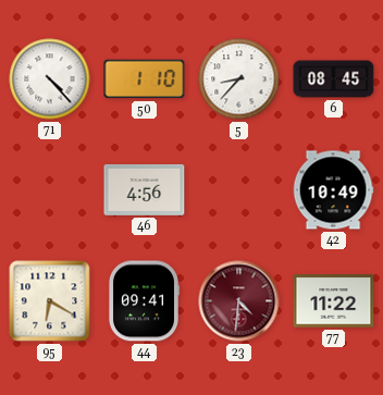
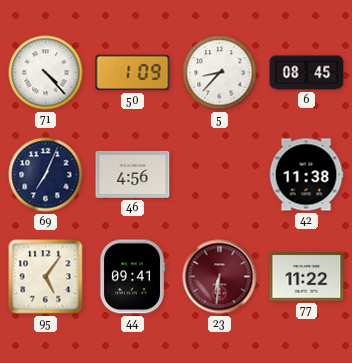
50: 1:10 -> 1:09
69: none -> 7:04
42: 10:49 -> 11:38
95: 6:20 -> 5:06
23: 4:31 -> 6:31
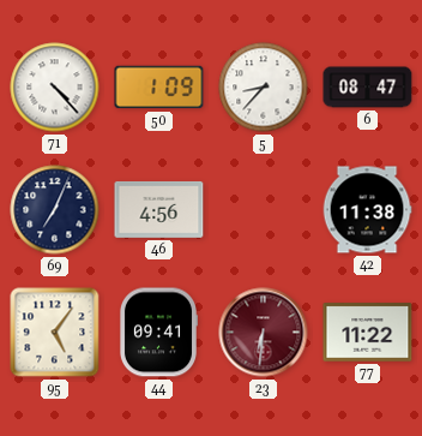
6: 08:45 -> 08:47
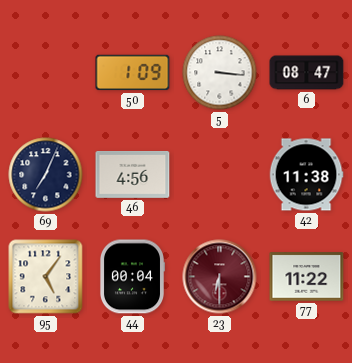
71: 4:23 -> none
5: 8:37 -> 3:16
44: 09:41 -> 00:04
23: 6:31 -> 6:30
